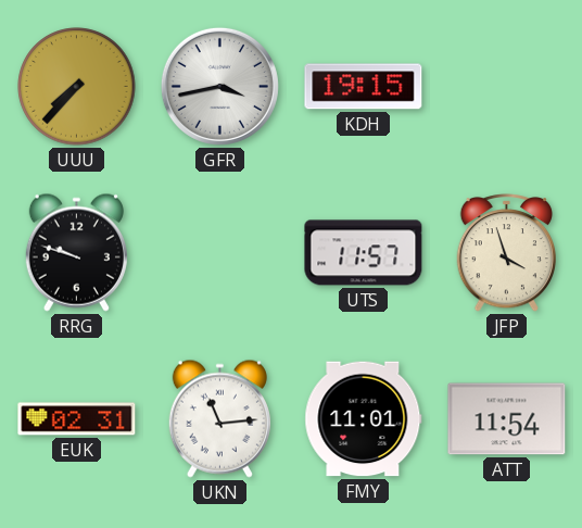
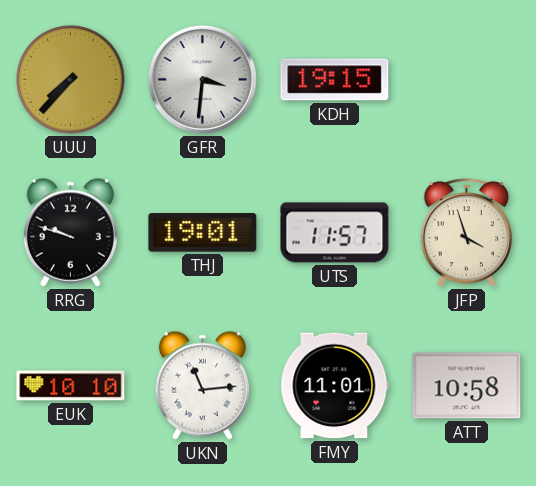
GFR: 3:43 -> 3:31
THJ: none -> 19:01
EUK: 02:31 -> 10:10
ATT: 11:54 -> 10:58
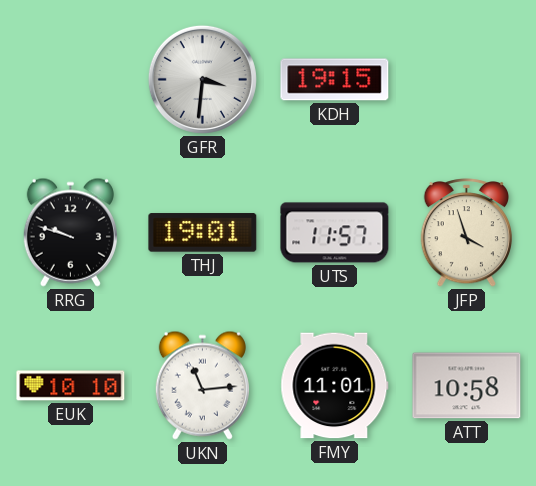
UUU: 7:37 -> none
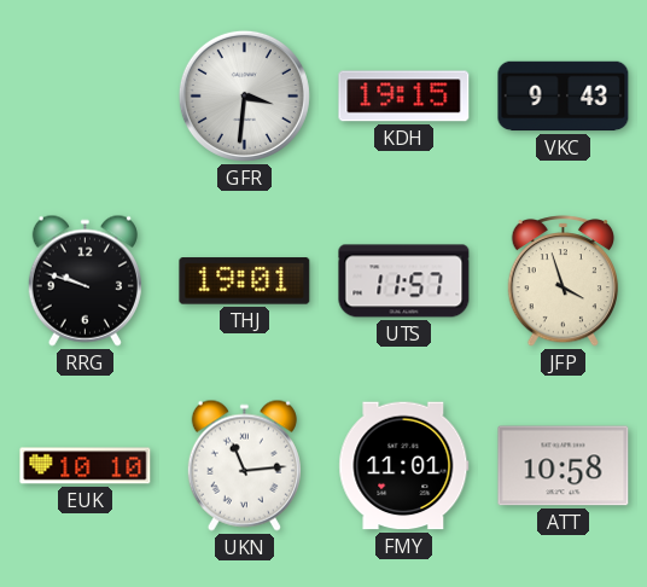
VKC: none -> 9:43
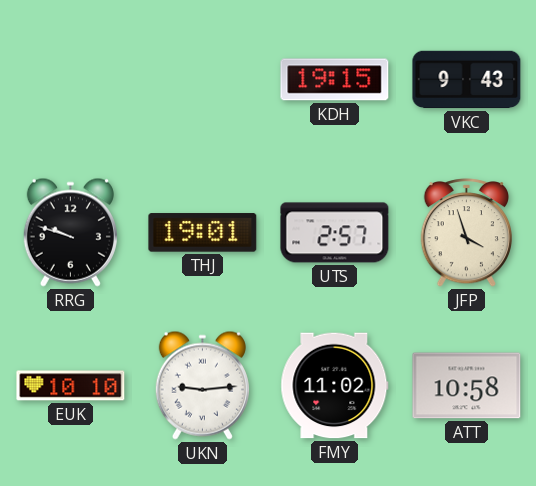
GFR: 3:31 -> none
UTS: 11:57 -> 2:57
UKN: 11:14 -> 9:14
FMY: 11:01 -> 11:02
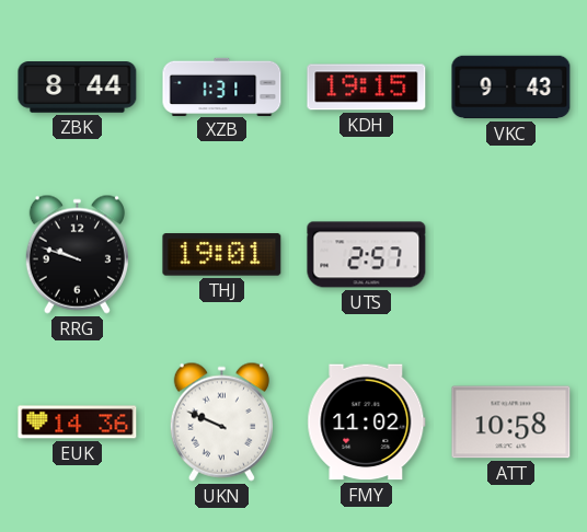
ZBK: none -> 8:44
XZB: none -> 1:31
JFP: 3:57 -> none
EUK: 10:10 -> 14:36
UKN: 9:14 -> 9:49
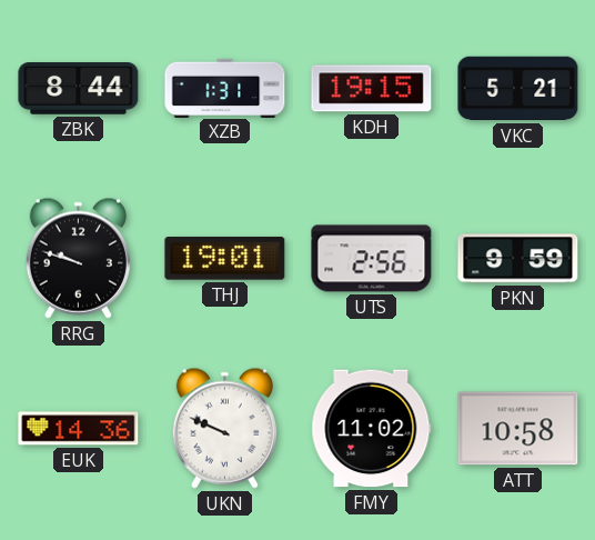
VKC: 9:43 -> 5:21
UTS: 2:57 -> 2:56
PKN: none -> 9:59
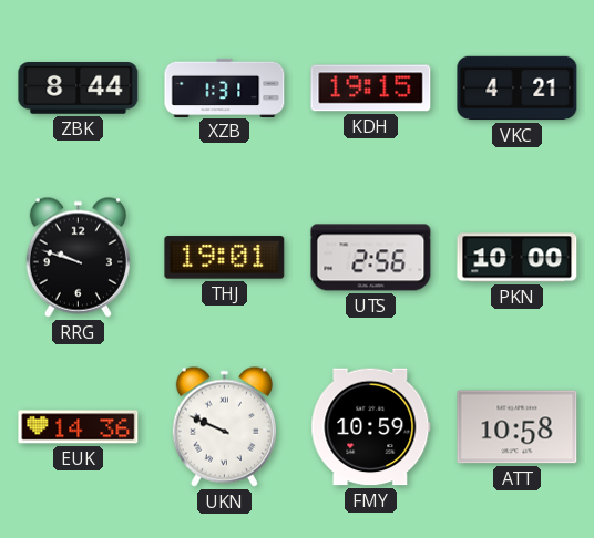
VKC: 5:21 -> 4:21
PKN: 9:59 -> 10:00
FMY: 11:02 -> 10:59
